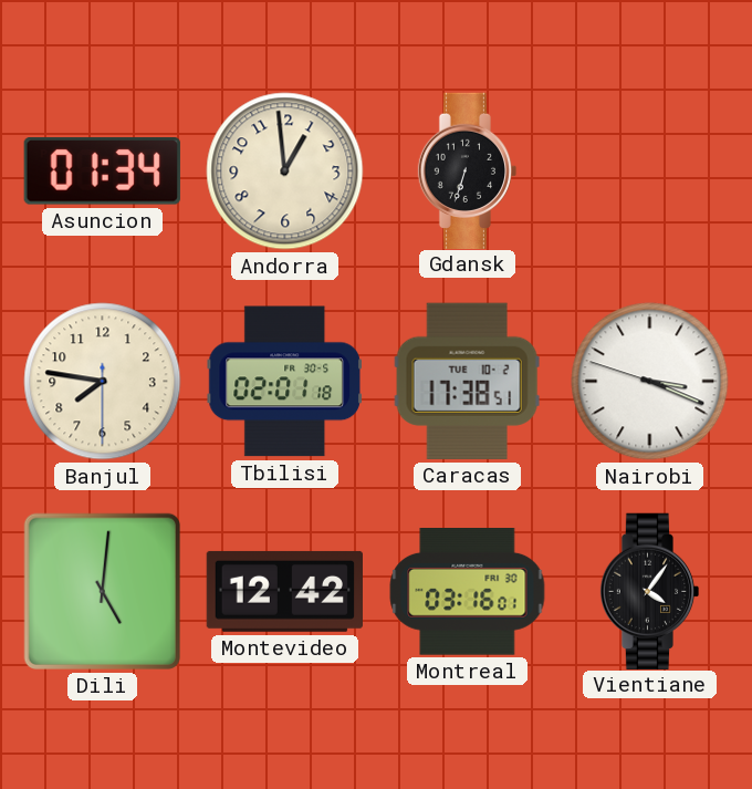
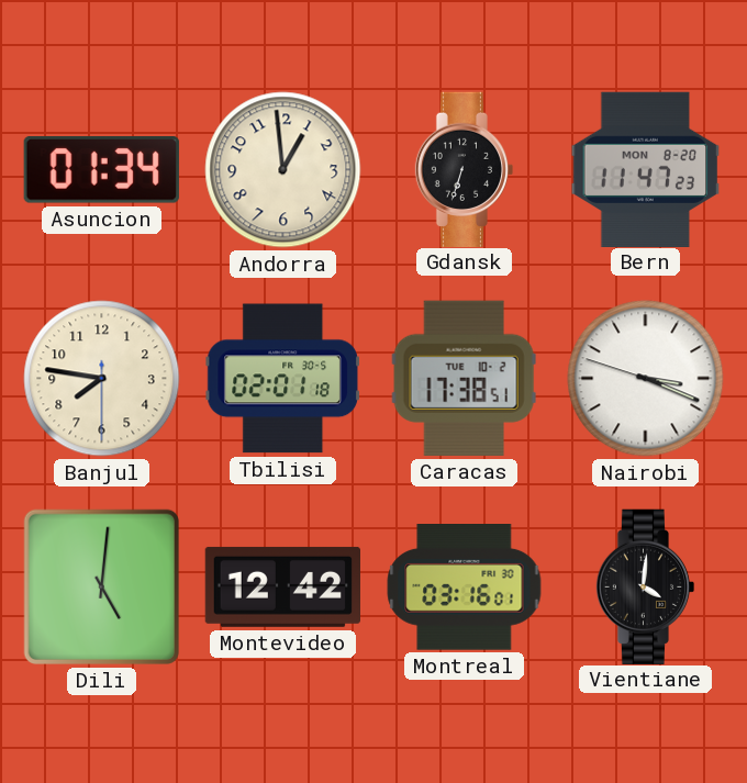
Bern: none -> 11:47
Vientiane: 4:06 -> 4:01
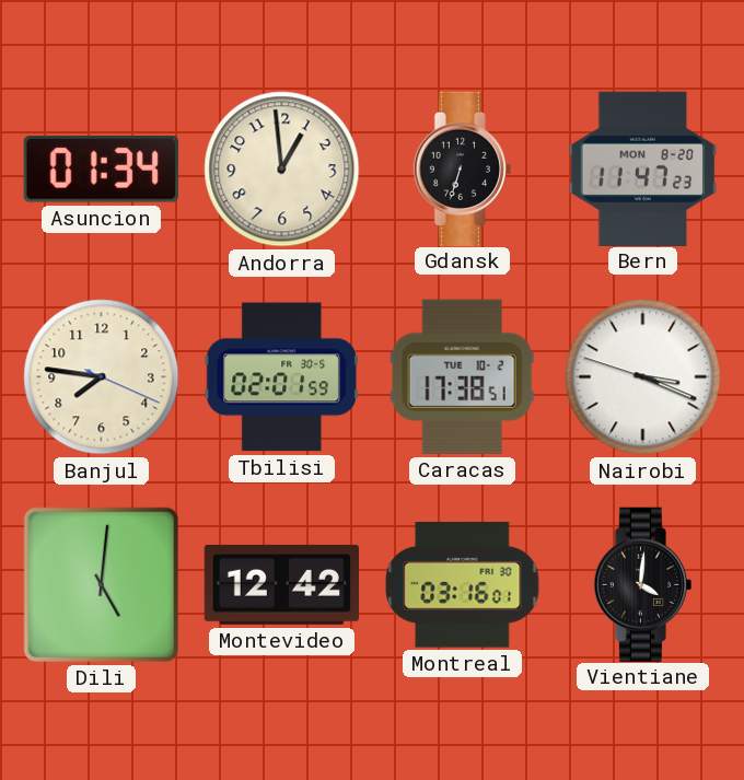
Banjul: 7:46:30 -> 7:46:19
Tbilisi: 02:01:18 -> 02:01:59
